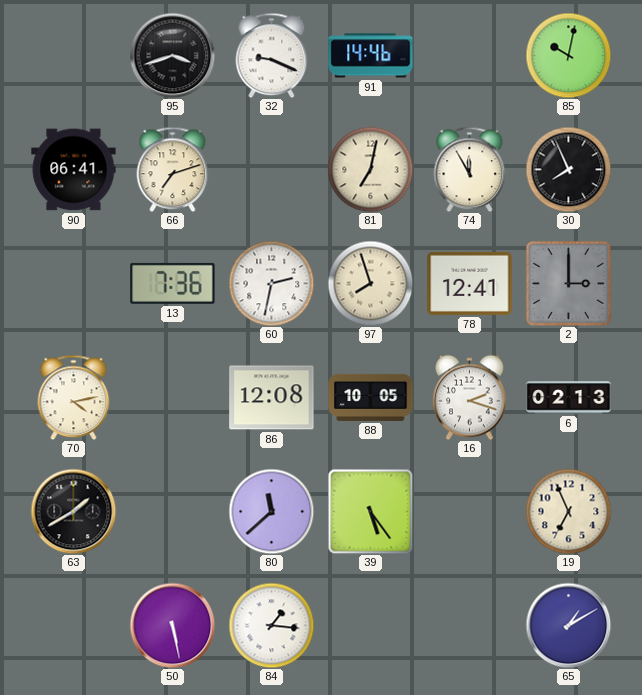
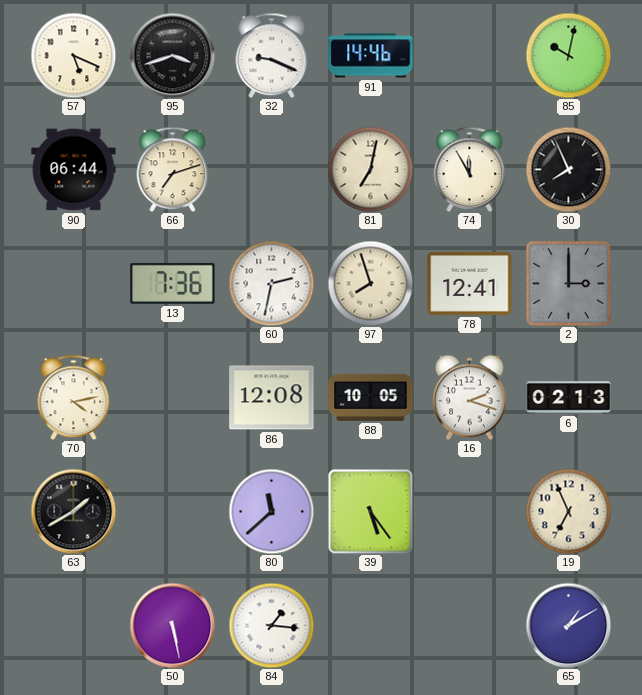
57: none -> 5:19
90: 06:41 -> 06:44
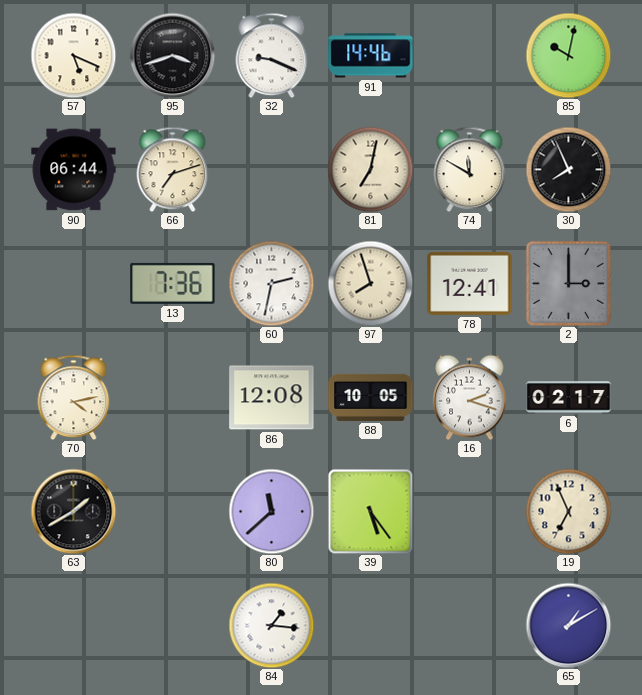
74: 11:55 -> 11:50
6: 02:13 -> 02:17
50: 5:28 -> none
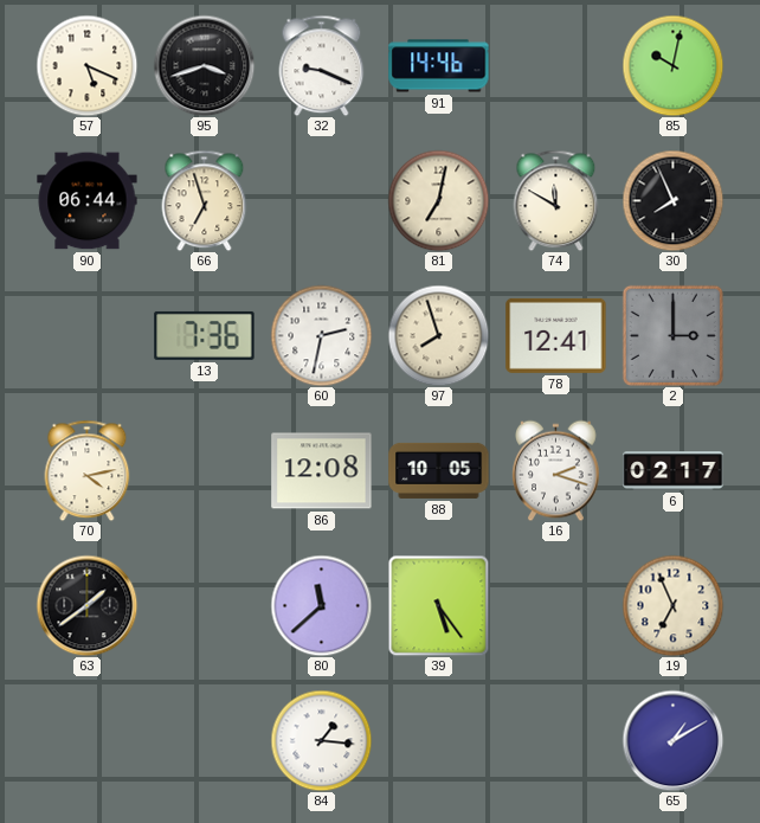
66: 7:12 -> 6:57
63: 1:40 -> 1:39
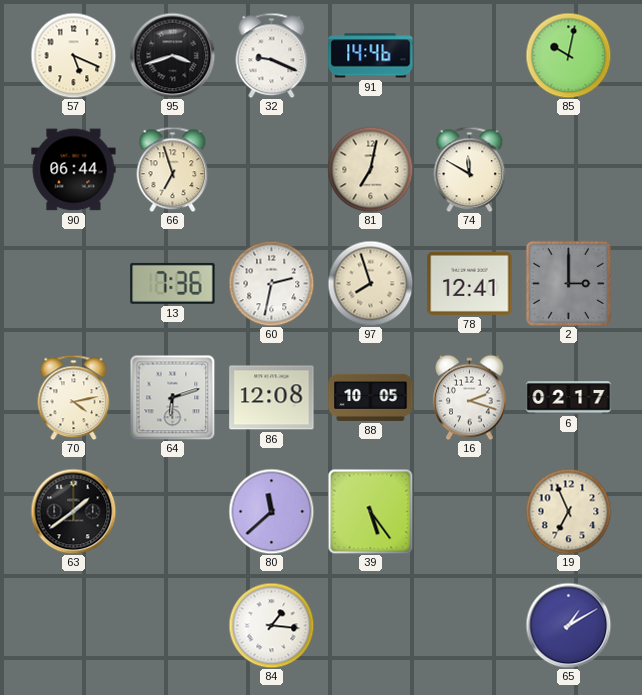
30: 7:56 -> none
64: none -> 6:12
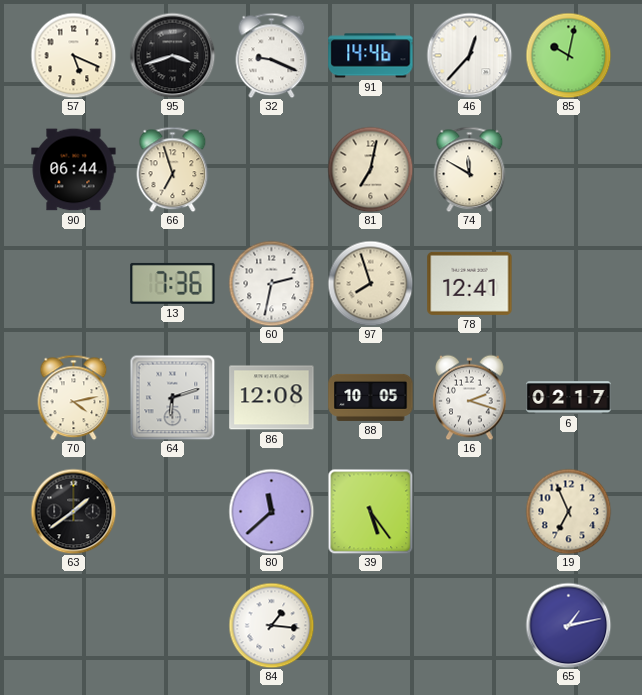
46: none -> 12:37
2: 3:00 -> none
65: 1:10 -> 1:13
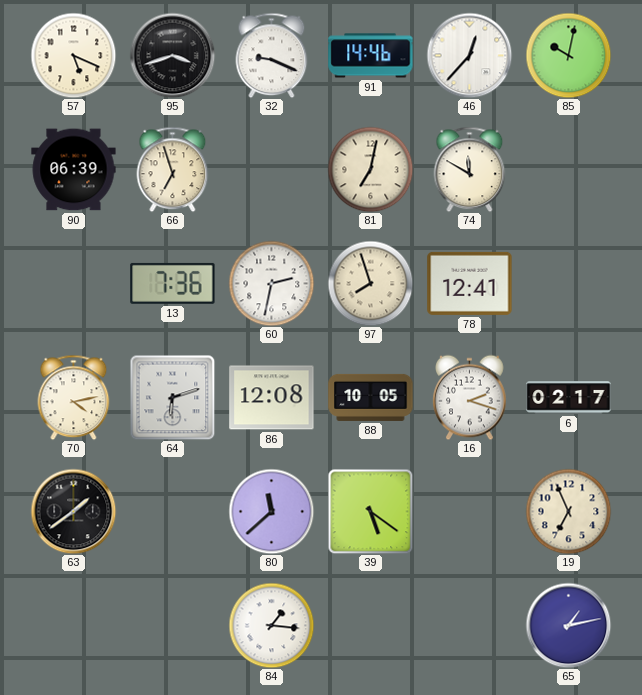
90: 06:44 -> 06:39
39: 5:24 -> 5:21
